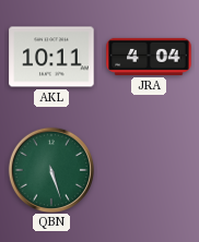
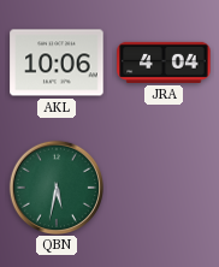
AKL: 10:11 -> 10:06
QBN: 5:27 -> 5:32
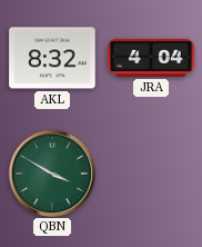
AKL: 10:06 -> 8:32
QBN: 5:32 -> 3:50
